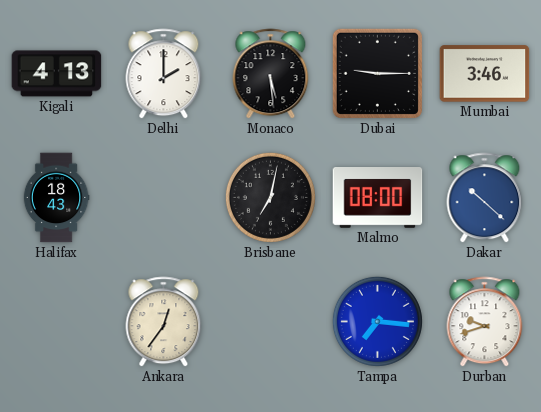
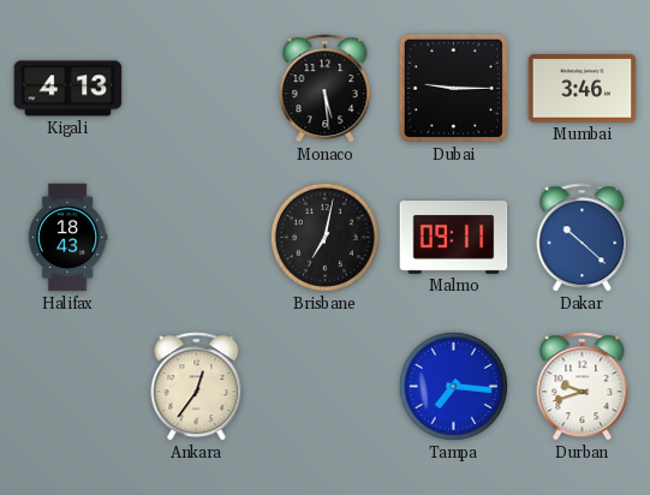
Delhi: 2:00 -> none
Malmo: 08:00 -> 09:11
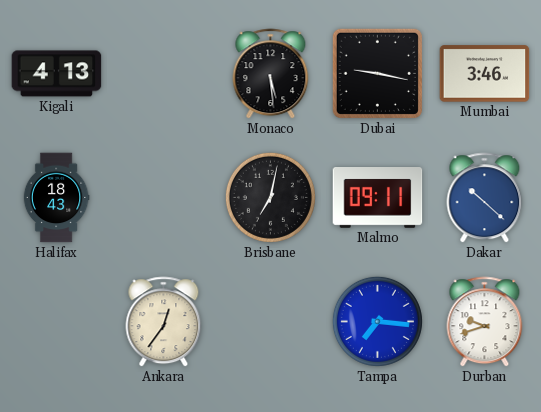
Dubai: 9:15 -> 9:17
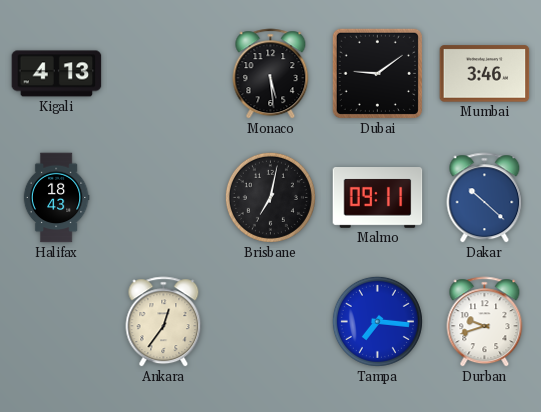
Dubai: 9:17 -> 9:09
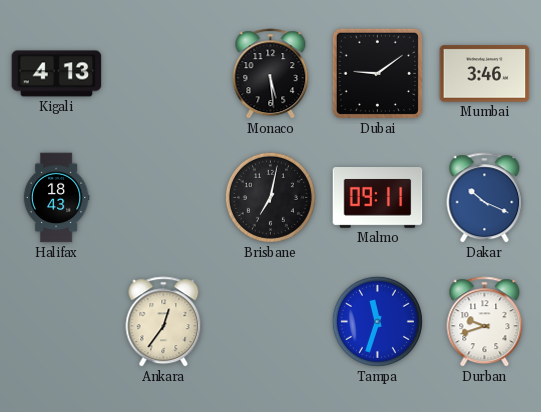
Dakar: 10:22 -> 10:19
Tampa: 7:16 -> 11:33
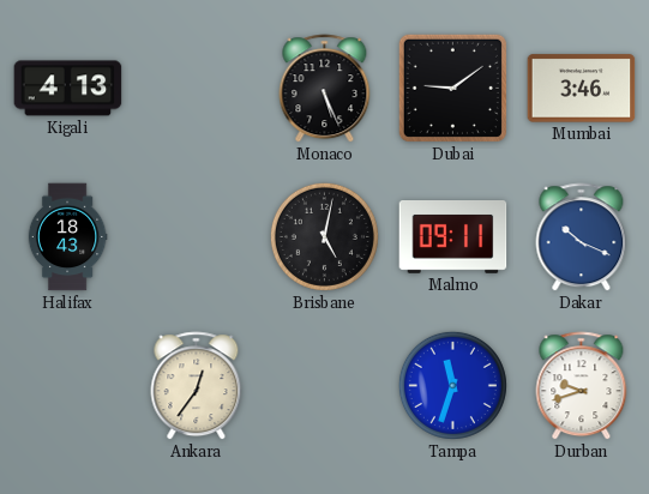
Monaco: 5:29 -> 5:26
Brisbane: 7:02 -> 5:02
